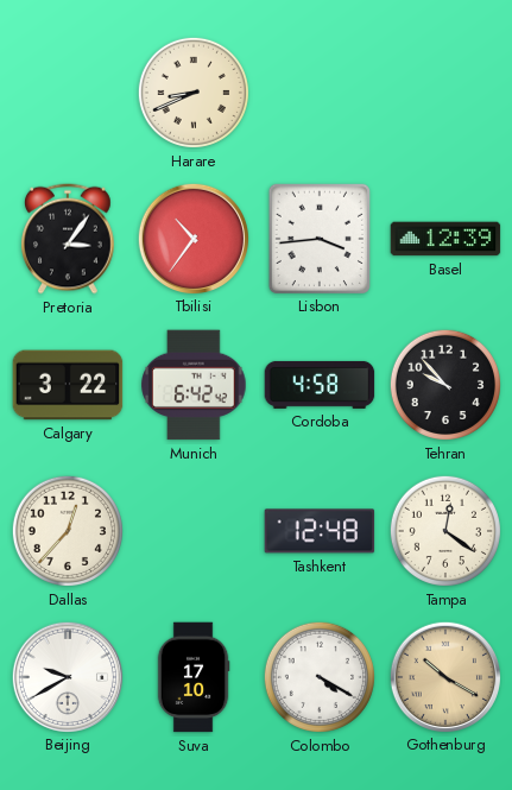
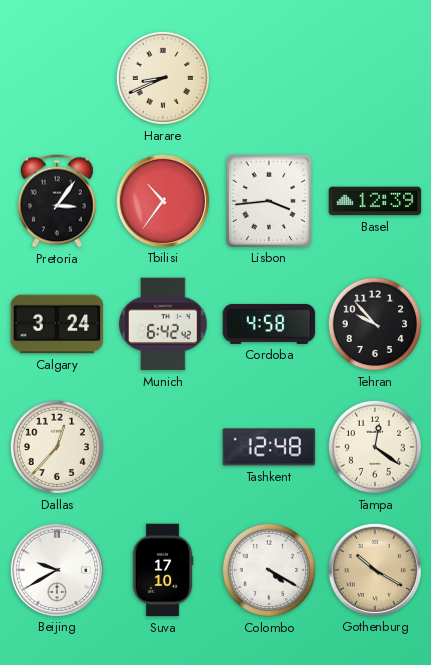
Calgary: 3:22 -> 3:24
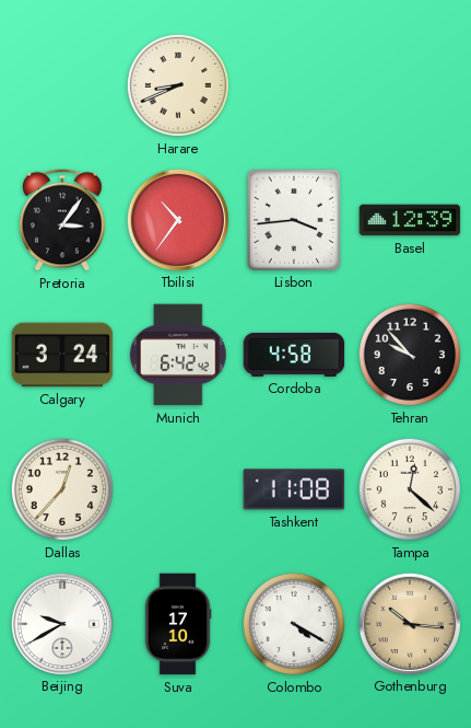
Tashkent: 12:48 -> 11:08
Tampa: 12:21 -> 12:22
Gothenburg: 10:20 -> 10:16
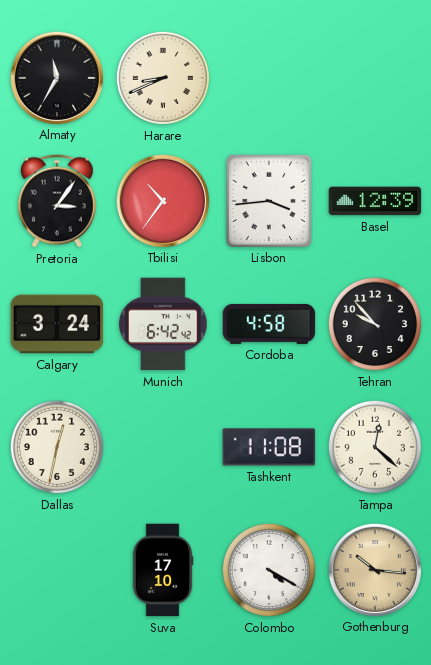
Almaty: none -> 11:35
Dallas: 12:37 -> 12:32
Beijing: 9:40 -> none
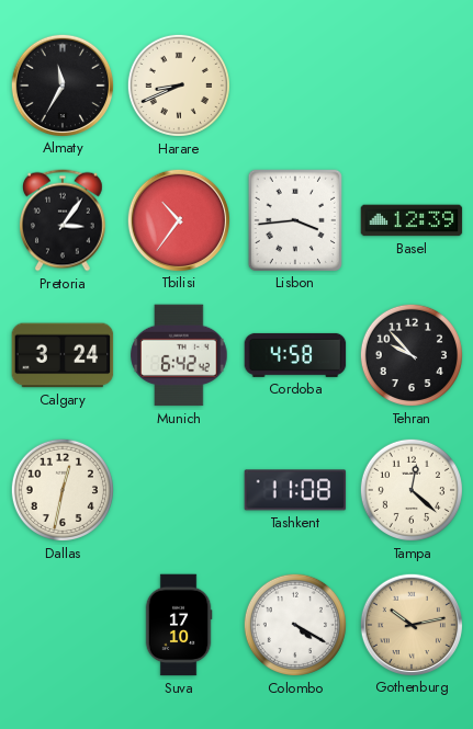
Gothenburg: 10:16 -> 10:13
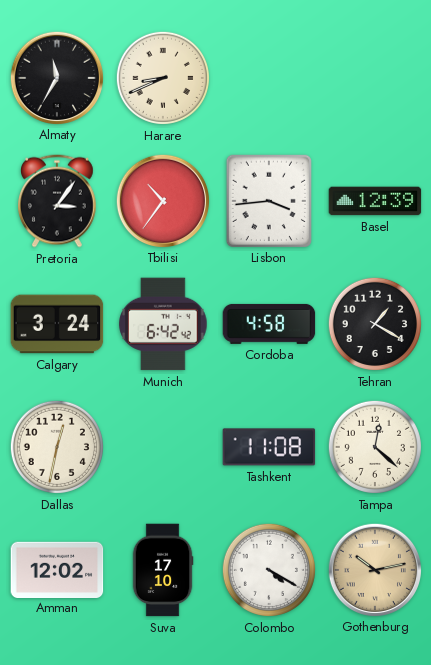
Tehran: 9:53 -> 1:20
Amman: none -> 12:02
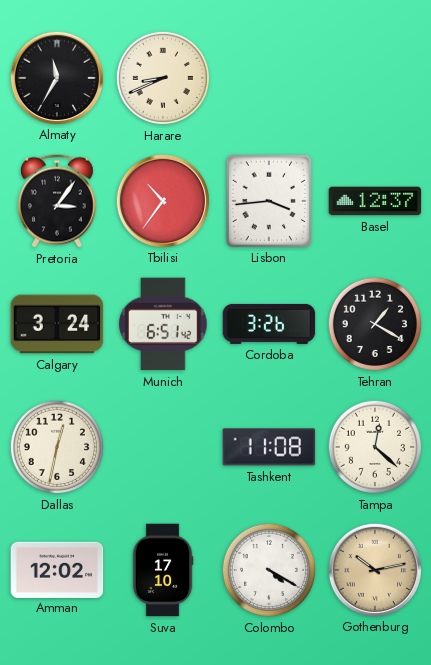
Basel: 12:39 -> 12:37
Munich: 6:42 -> 6:51
Cordoba: 4:58 -> 3:26
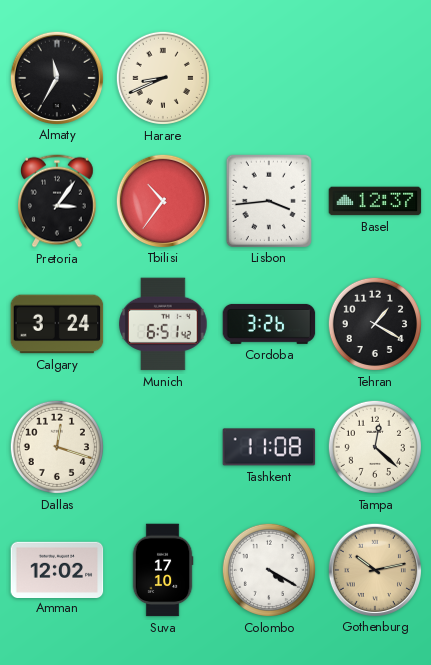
Dallas: 12:32 -> 12:18
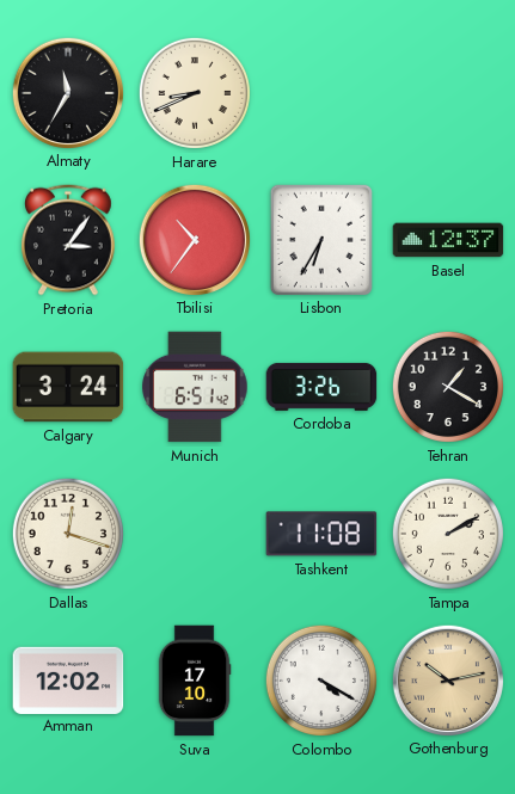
Lisbon: 3:44 -> 6:35
Tampa: 12:22 -> 2:10
